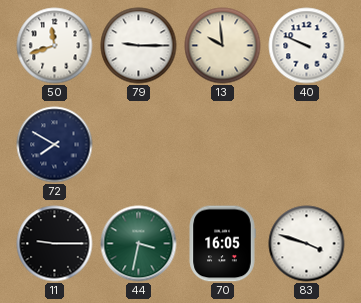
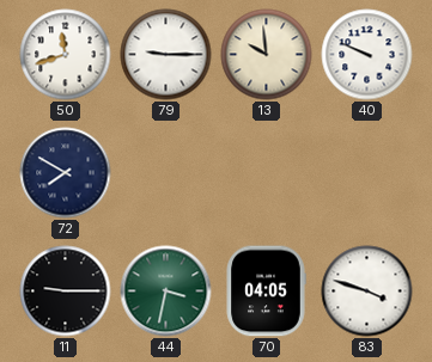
70: 16:05 -> 04:05
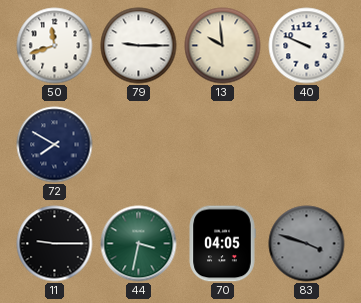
83 dial: white -> grey
